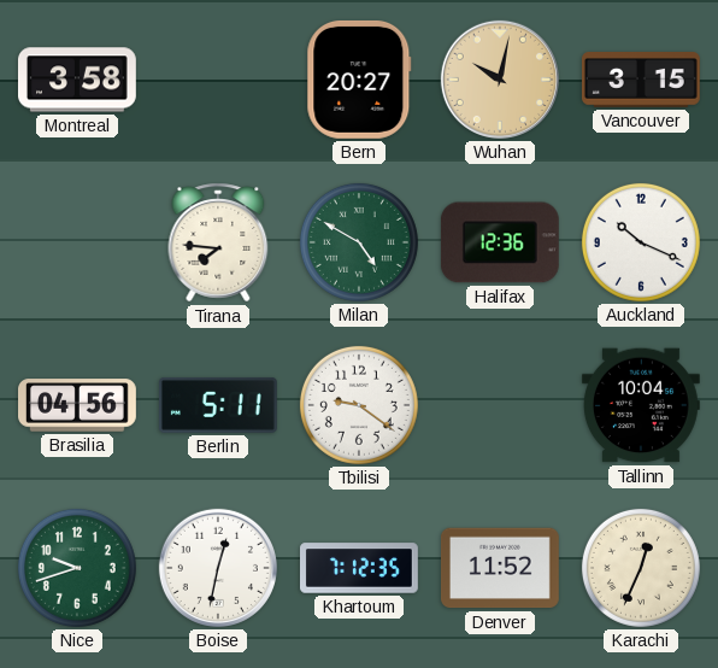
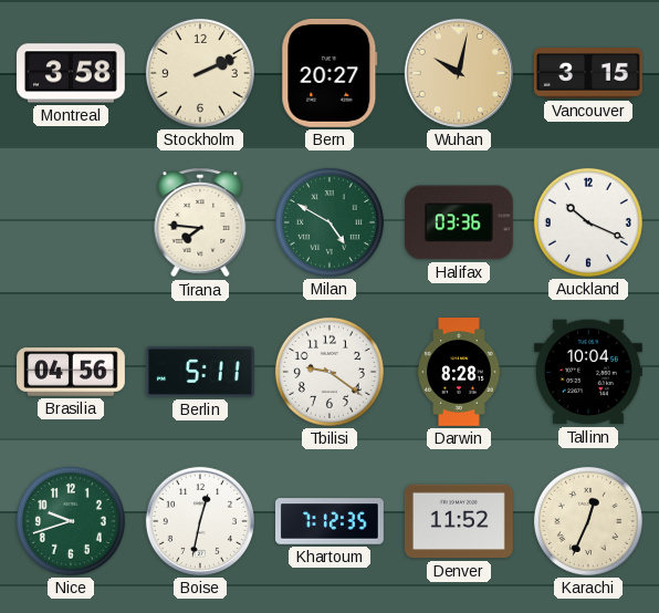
Stockholm: none -> 2:11
Halifax: 12:36 -> 03:36
Darwin: none -> 8:28
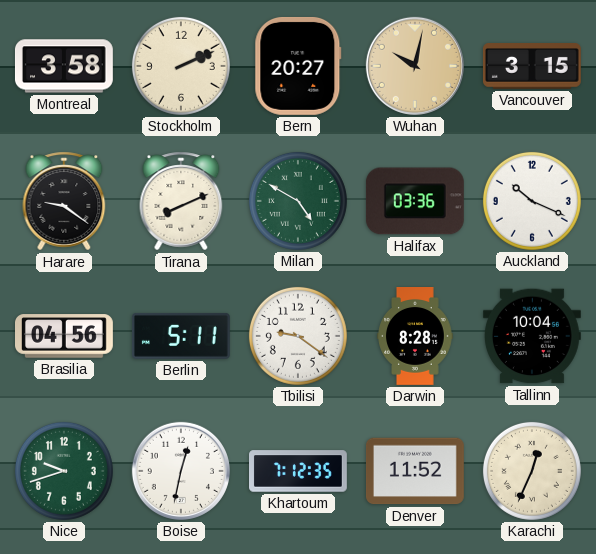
Harare: none -> 9:21
Tirana: 7:46 -> 8:11
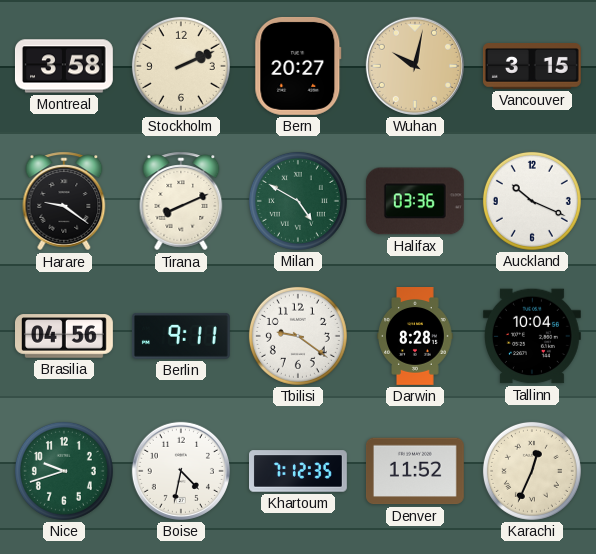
Berlin: 5:11 -> 9:11
Boise: 12:32 -> 4:32
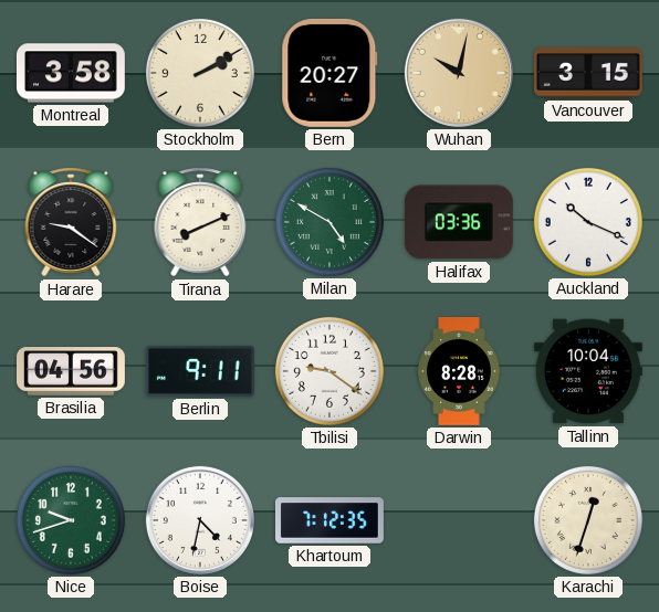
Stockholm: 2:11 -> 2:10
Denver: 11:52 -> none
Karachi: 12:34 -> 12:33
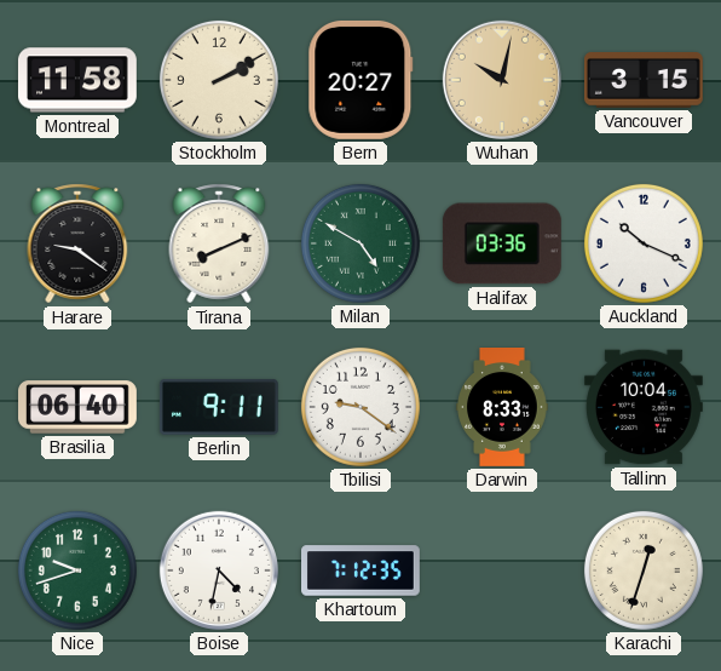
Montreal: 3:58 -> 11:58
Brasilia: 04:56 -> 06:40
Darwin: 8:28 -> 8:33
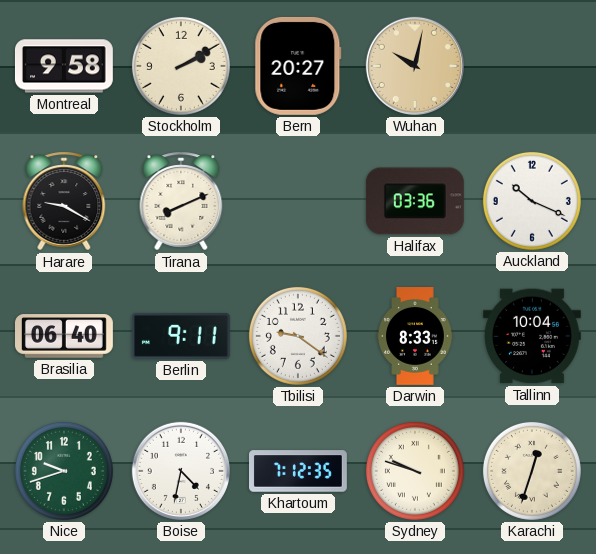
Montreal: 11:58 -> 9:58
Vancouver: 3:15 -> none
Harare: 9:21 -> 9:20
Milan: 4:50 -> none
Sydney: none -> 9:48
